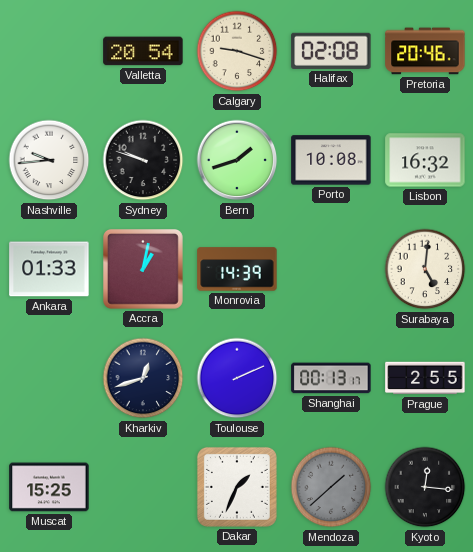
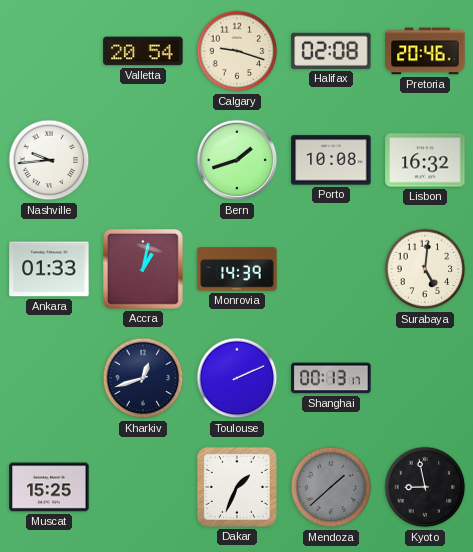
Sydney: 9:48 -> none
Prague: 2:55 -> none
Kyoto: 12:16 -> 8:58
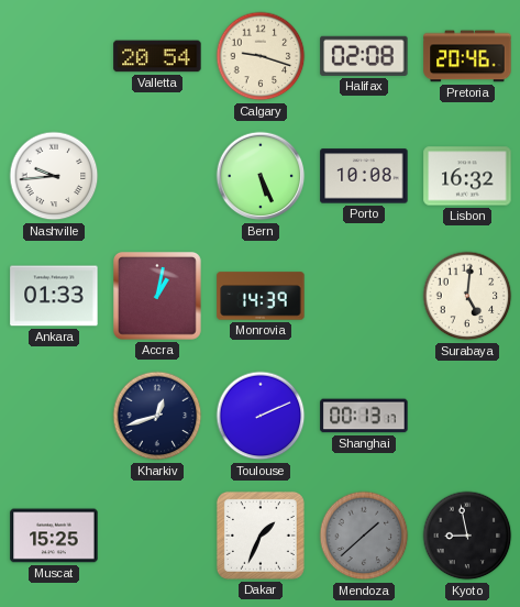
Bern: 1:42 -> 5:26
